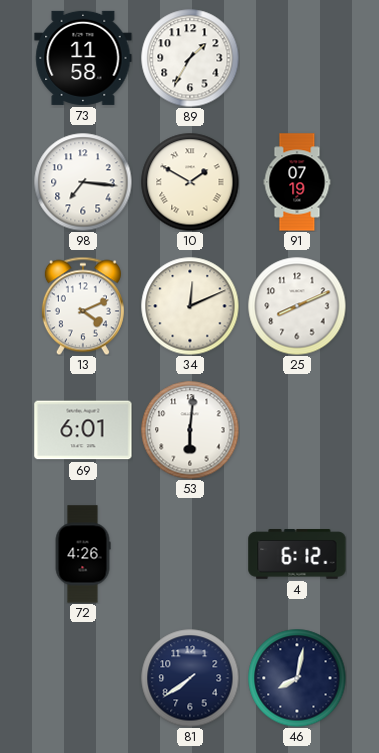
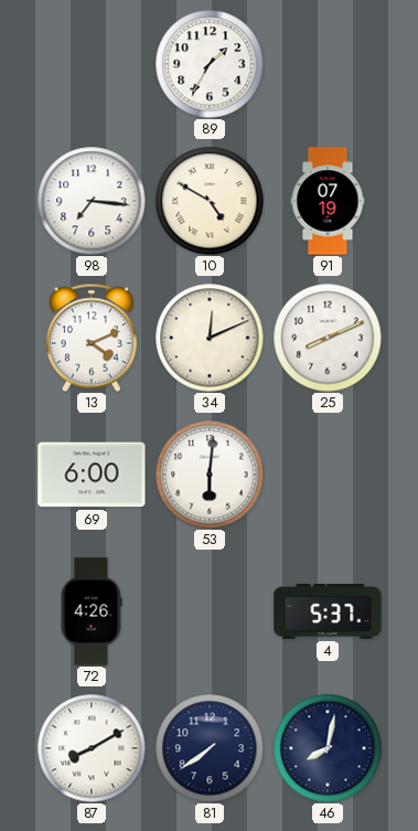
73: 11:58 -> none
10: 1:50 -> 4:50
69: 6:01 -> 6:00
4: 6:12 -> 5:37
87: none -> 8:10
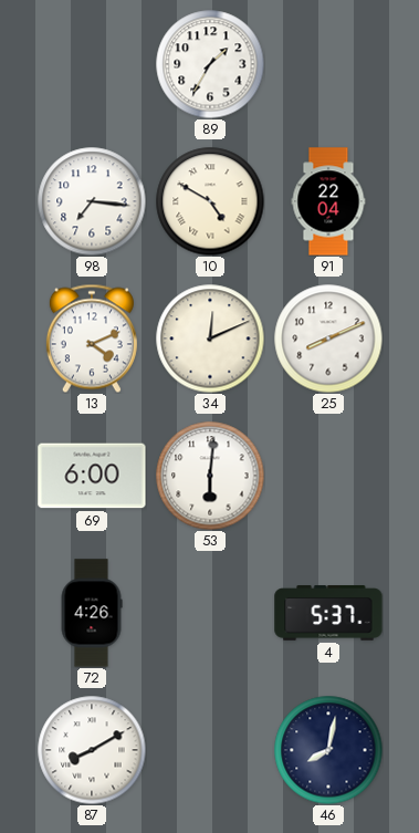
91: 07:19 -> 22:04
81: 7:39 -> none
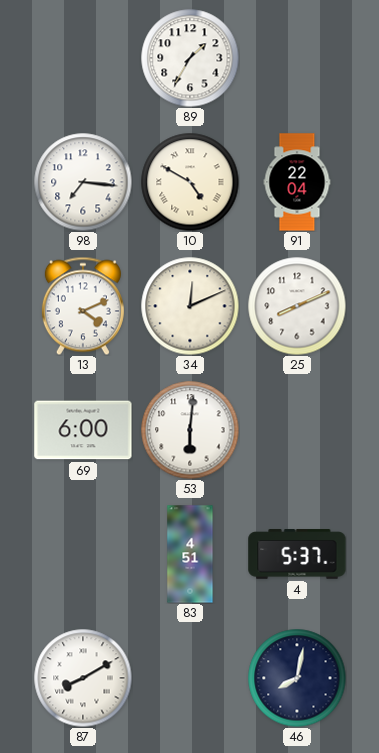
72: 4:26 -> none
83: none -> 4:51
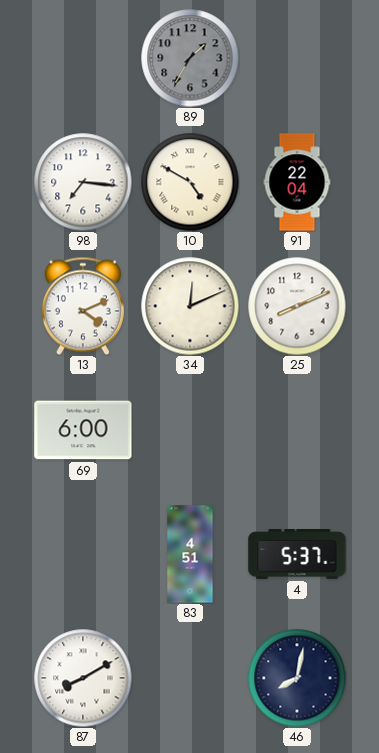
89 dial: white -> grey
53: 6:01 -> none
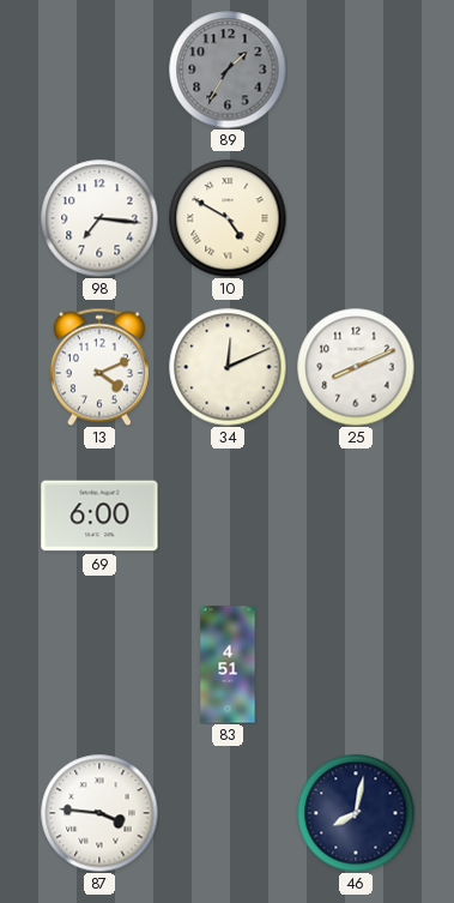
91: 22:04 -> none
4: 5:37 -> none
87: 8:10 -> 3:46
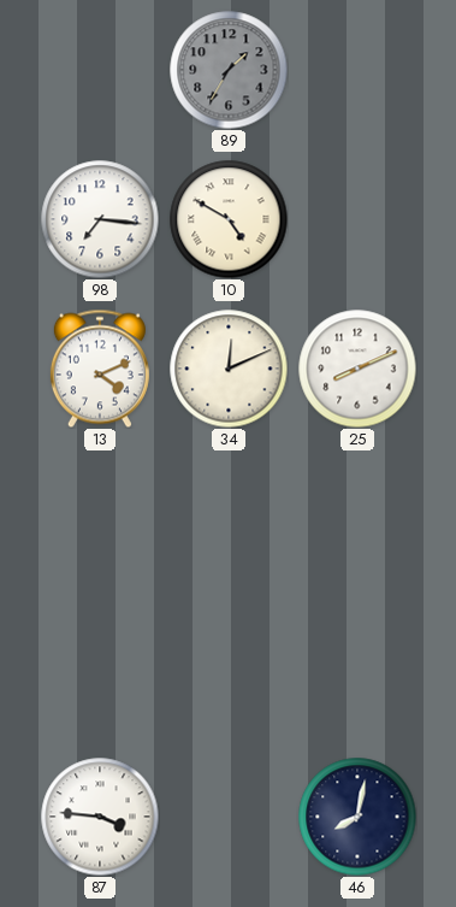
69: 6:00 -> none
83: 4:51 -> none
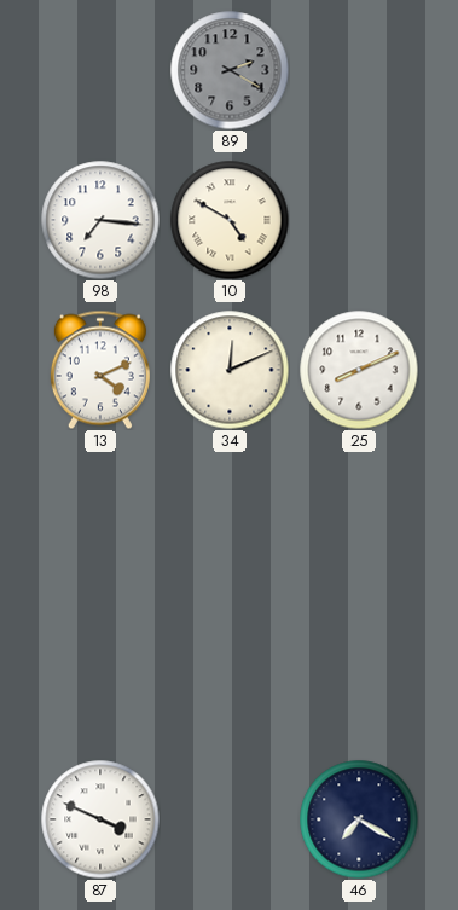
89: 1:35 -> 2:20
87: 3:46 -> 3:49
46: 8:02 -> 7:20
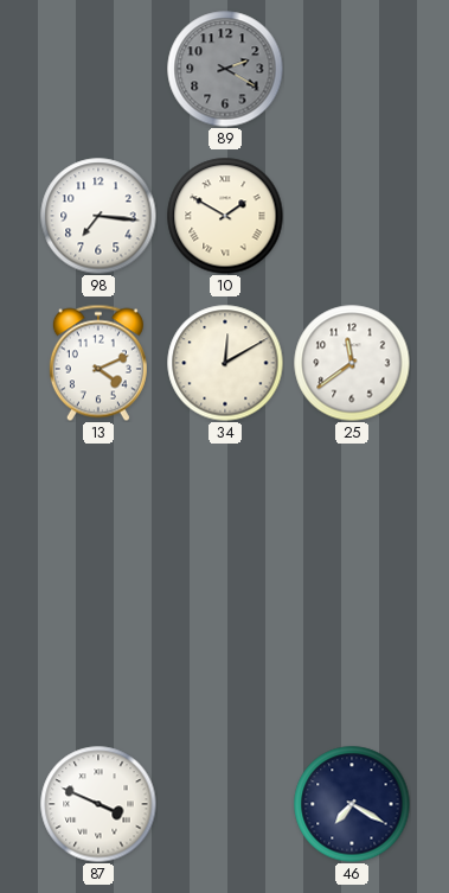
10: 4:50 -> 1:50
34: 12:11 -> 12:10
25: 8:11 -> 11:39
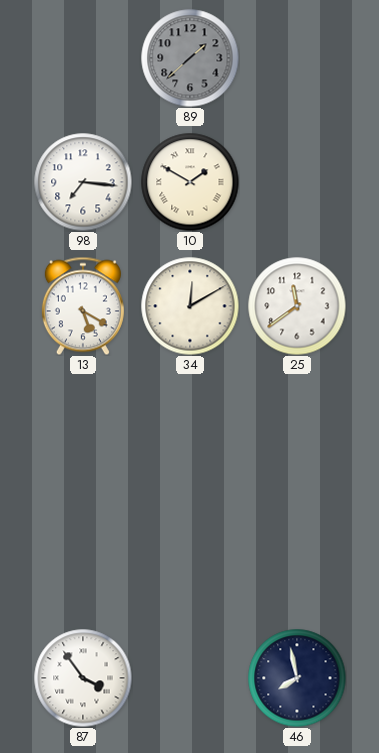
89: 2:20 -> 1:38
13: 4:11 -> 5:20
87: 3:49 -> 3:54
46: 7:20 -> 7:58
